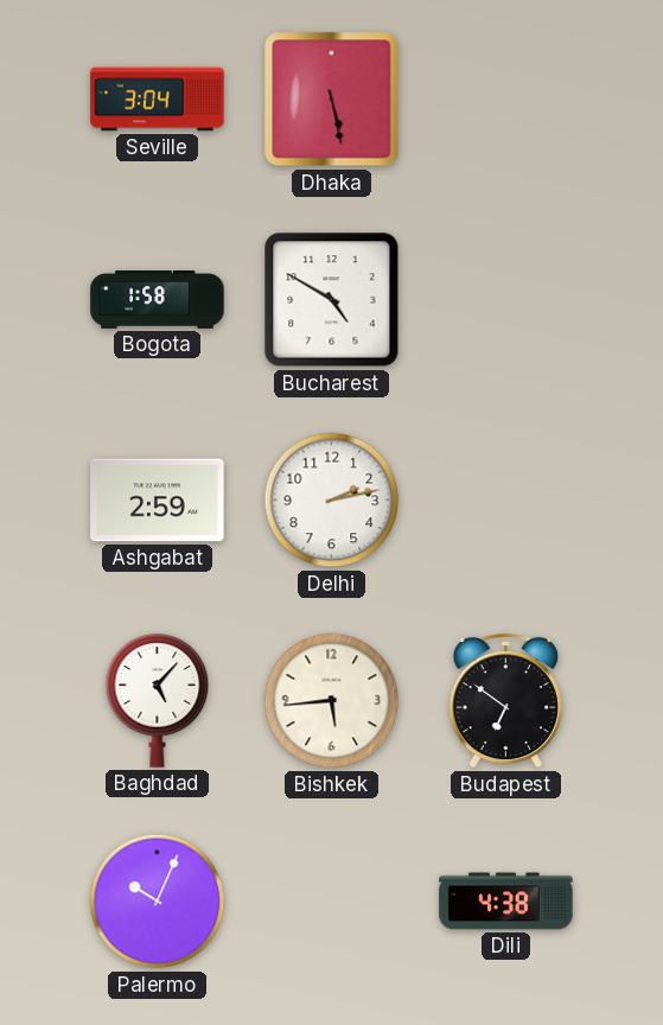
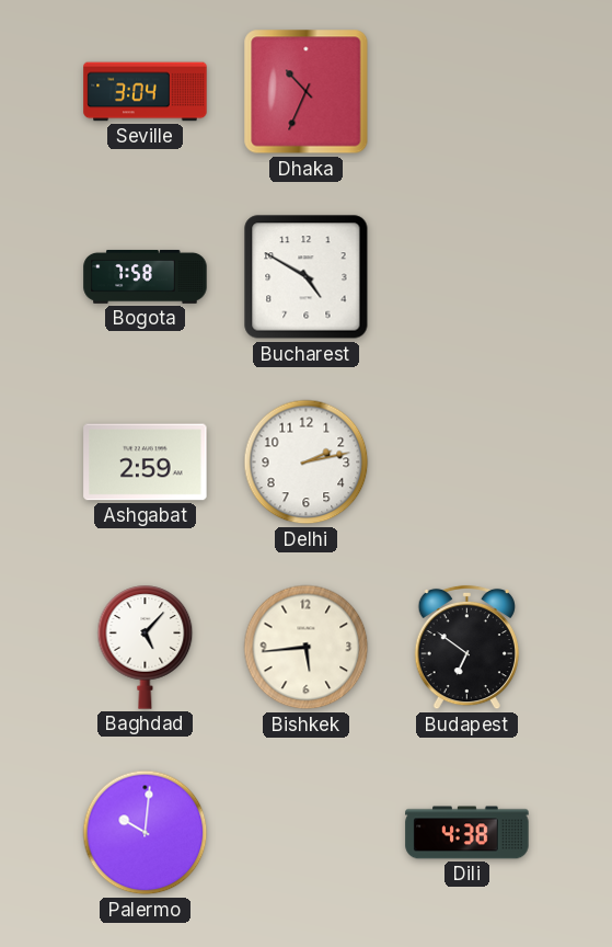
Dhaka: 5:28 -> 10:34
Bogota: 1:58 -> 7:58
Palermo: 10:04 -> 10:01
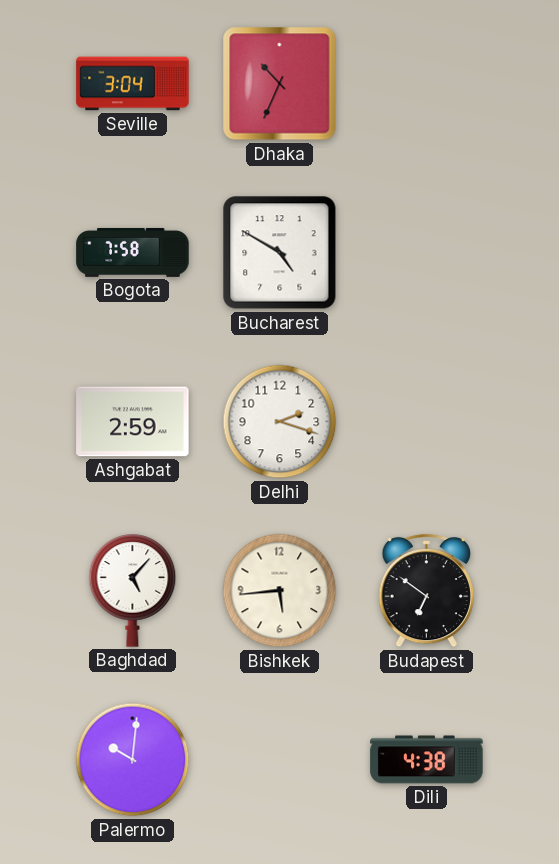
Delhi: 2:13 -> 2:18
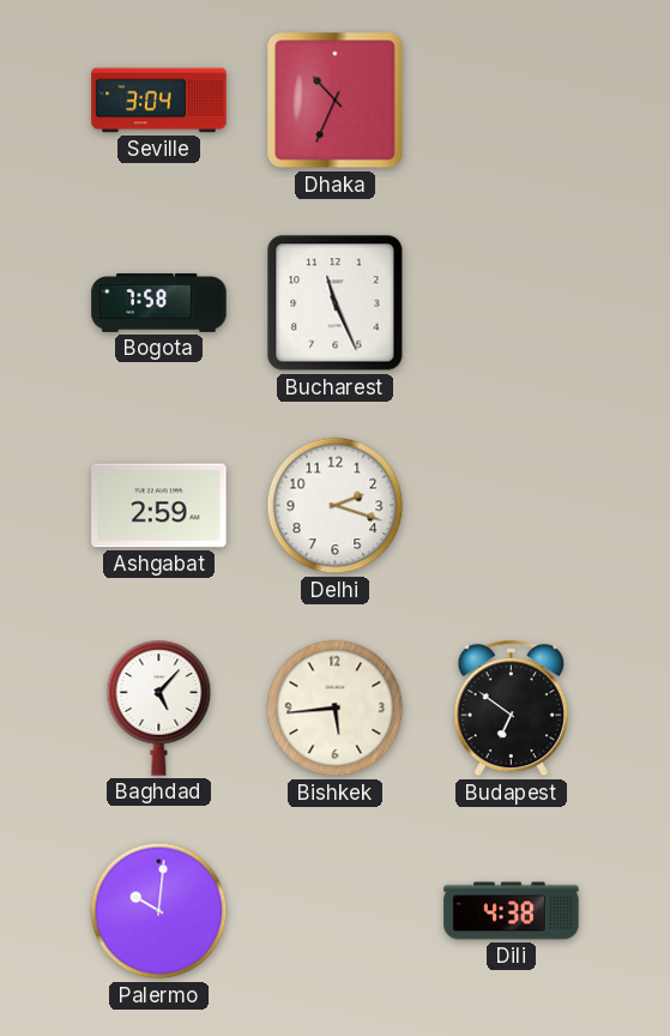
Bucharest: 4:50 -> 11:26
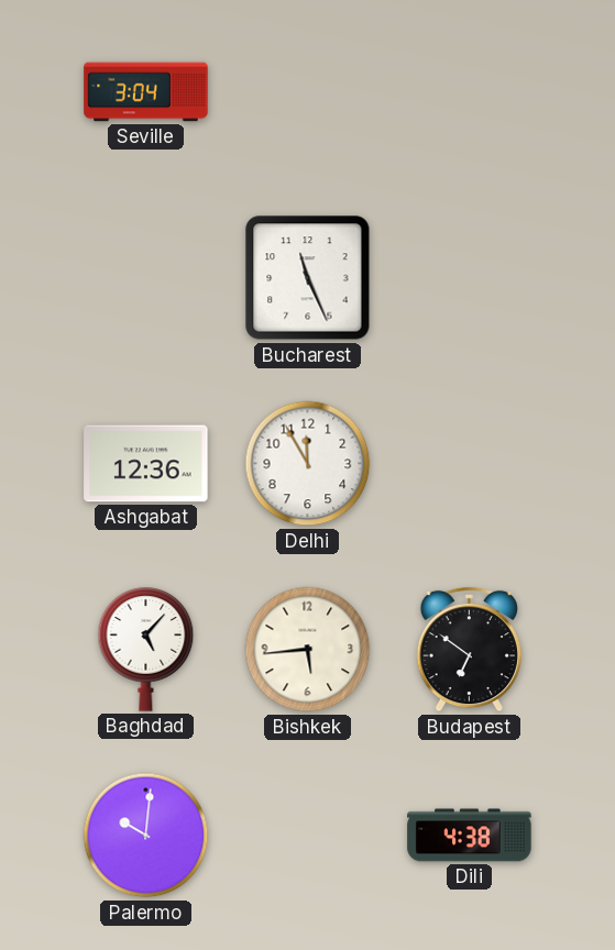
Dhaka: 10:34 -> none
Bogota: 7:58 -> none
Ashgabat: 2:59 -> 12:36
Delhi: 2:18 -> 11:55
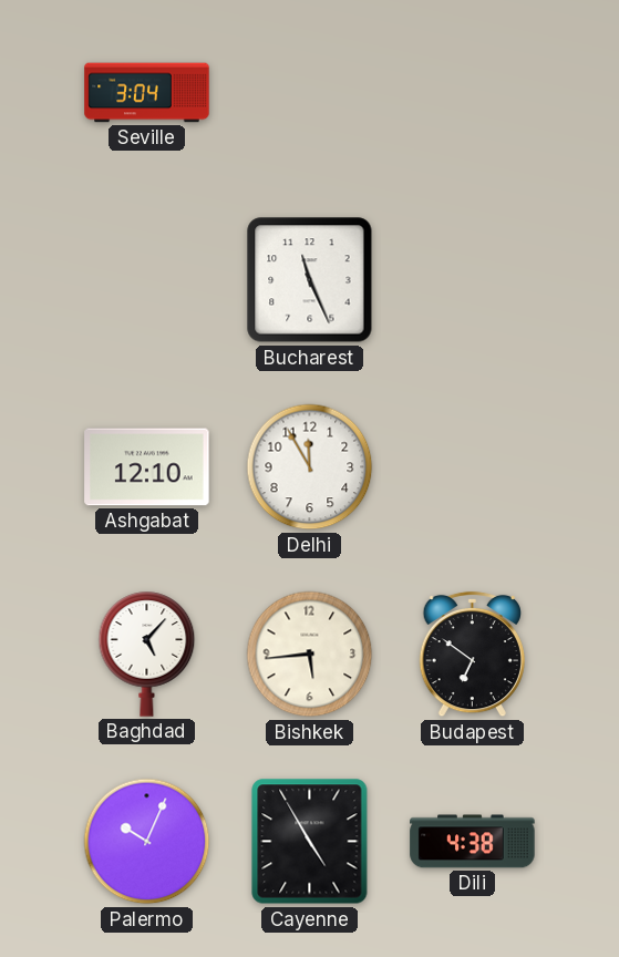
Ashgabat: 12:36 -> 12:10
Palermo: 10:01 -> 10:04
Cayenne: none -> 4:55
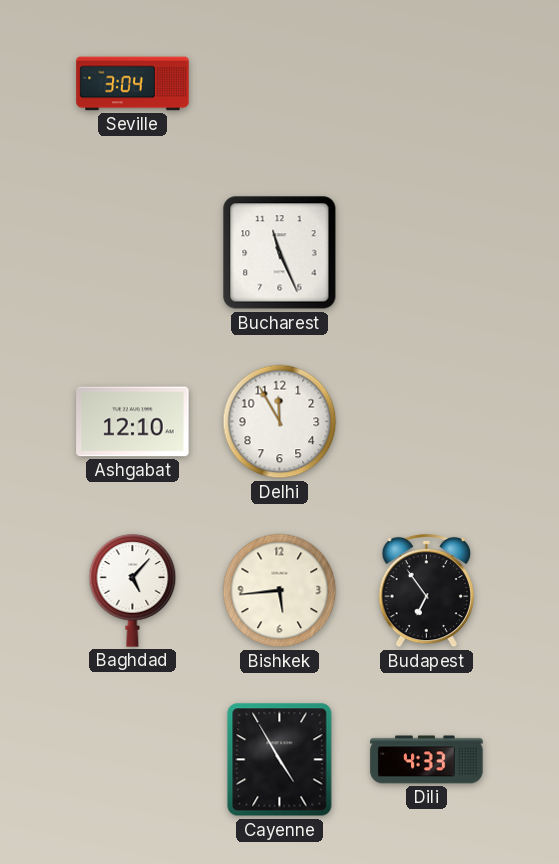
Budapest: 6:51 -> 6:54
Palermo: 10:04 -> none
Dili: 4:38 -> 4:33
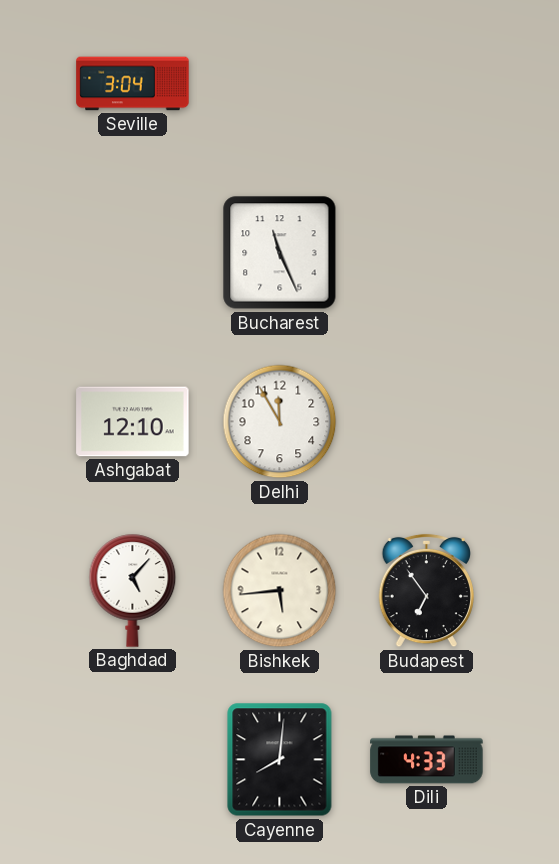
Cayenne: 4:55 -> 8:01
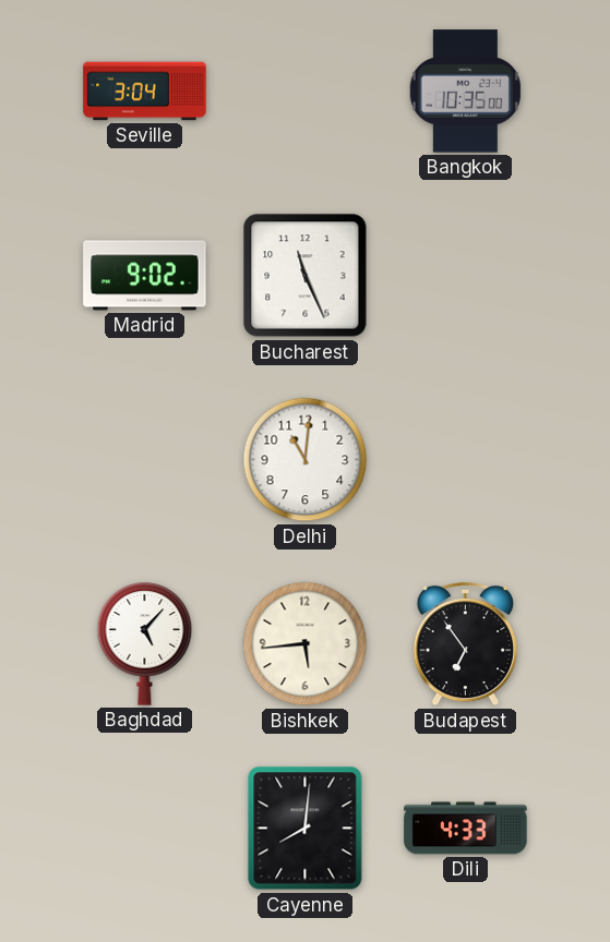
Bangkok: none -> 10:35
Madrid: none -> 9:02
Ashgabat: 12:10 -> none
Delhi: 11:55 -> 11:01
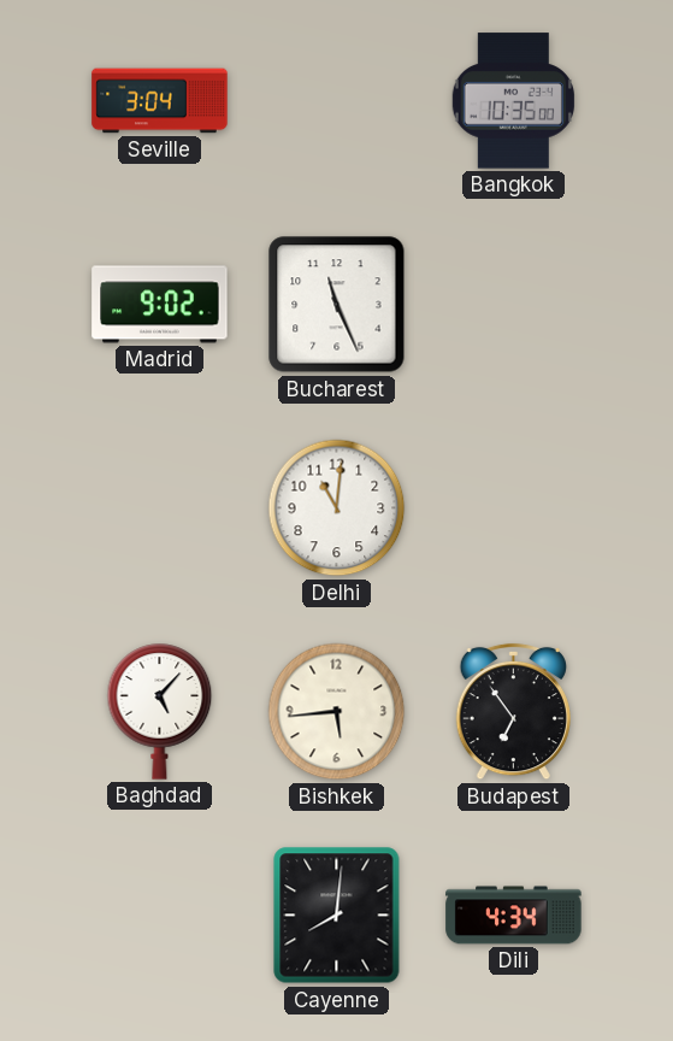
Dili: 4:33 -> 4:34
